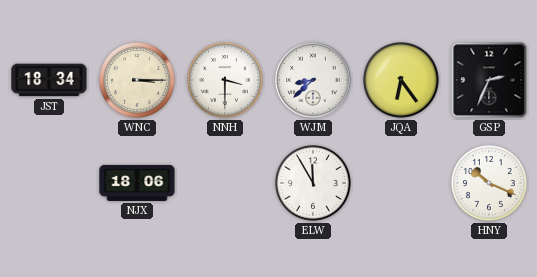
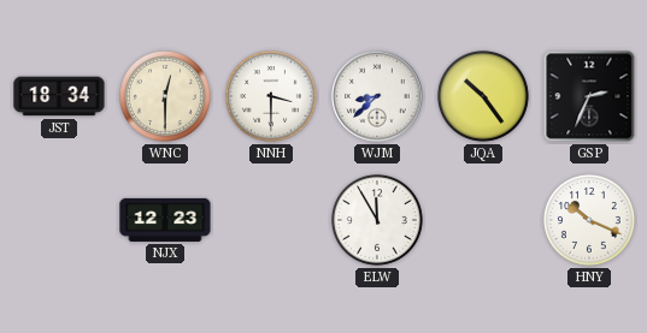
WNC: 3:15 -> 12:30
JQA: 6:24 -> 10:24
NJX: 18:06 -> 12:23
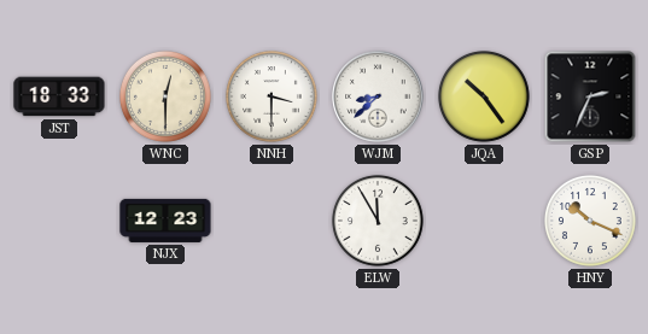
JST: 18:34 -> 18:33
